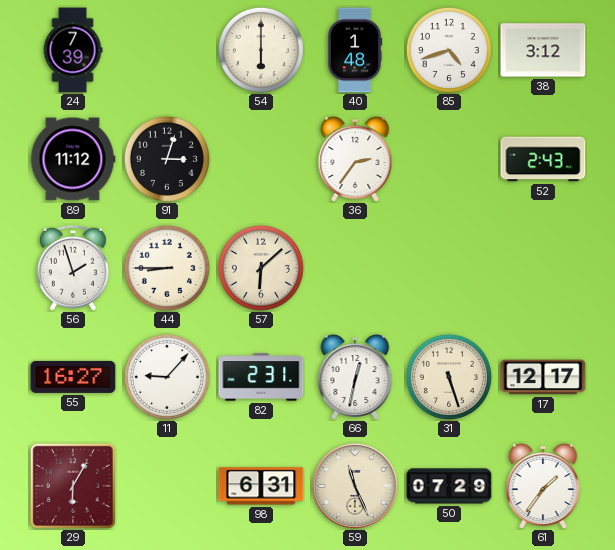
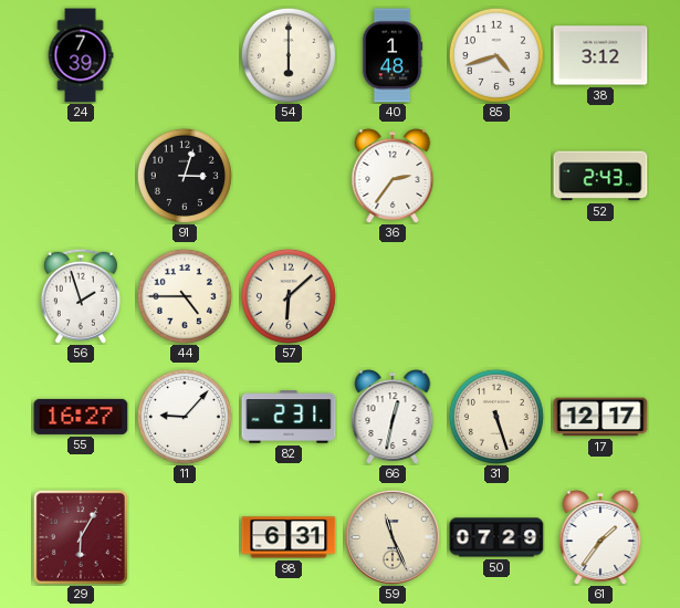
89: 11:12 -> none
44: 8:45 -> 4:45
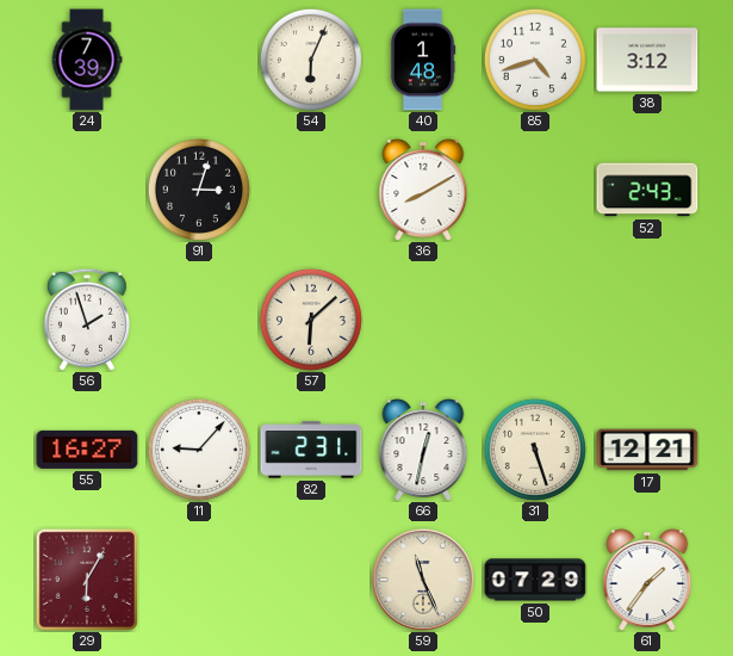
54: 6:00 -> 6:04
36: 2:36 -> 8:10
44: 4:45 -> none
17: 12:17 -> 12:21
98: 6:31 -> none
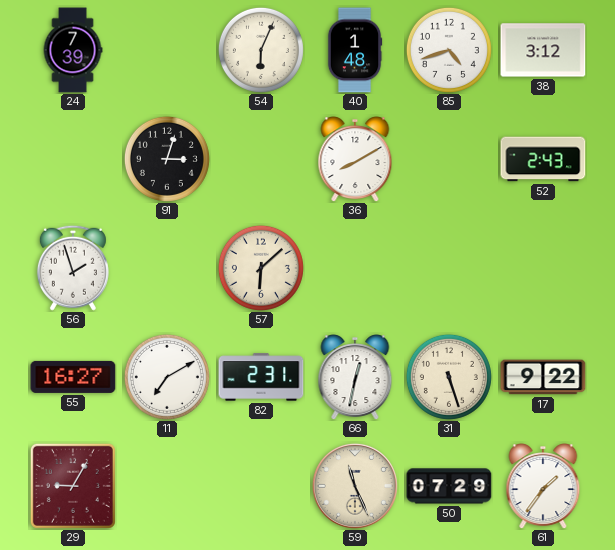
11: 9:07 -> 7:10
17: 12:21 -> 9:22
29: 6:05 -> 9:05
